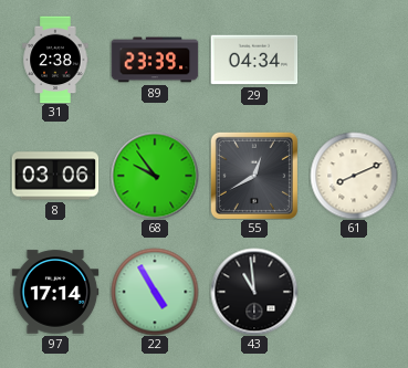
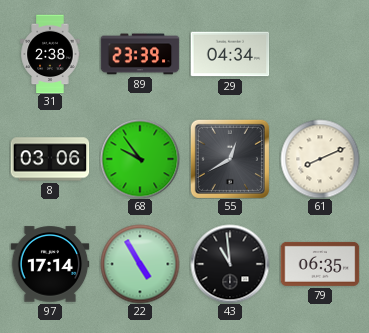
79: none -> 06:35
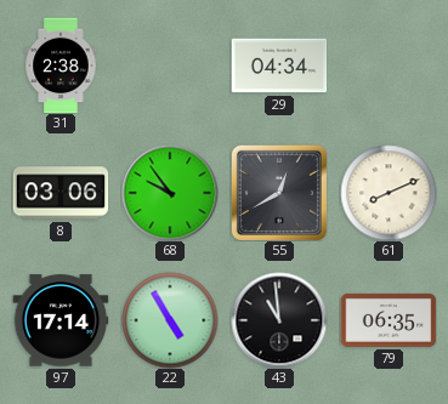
89: 23:39 -> none
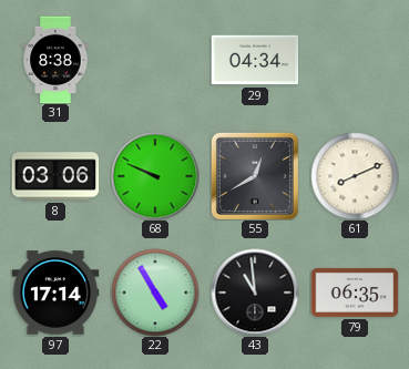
31: 2:38 -> 8:38
68: 9:54 -> 9:49
